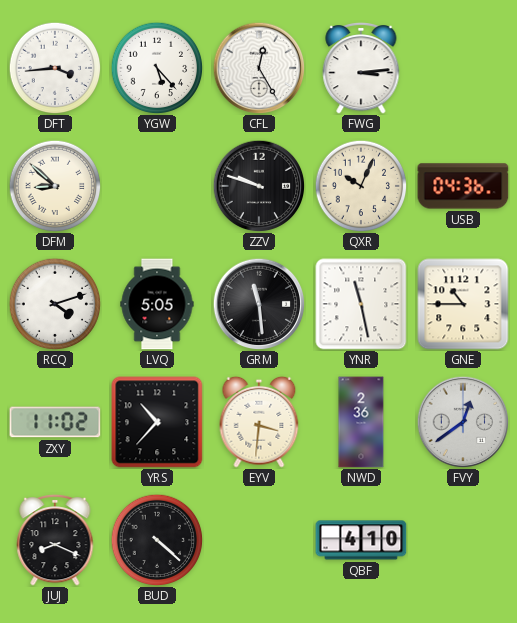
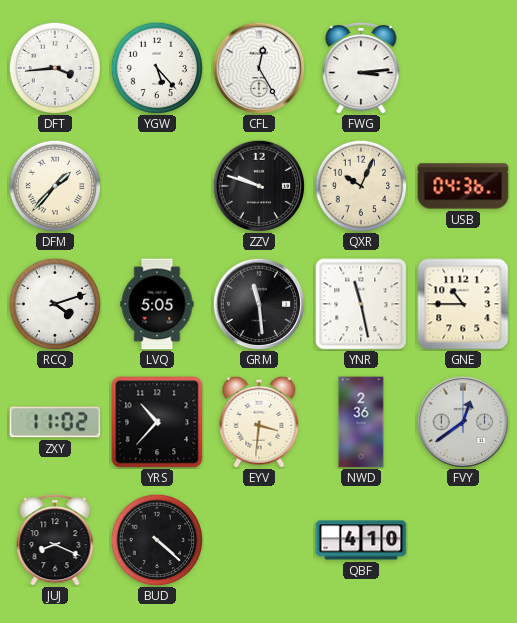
DFM: 8:52 -> 1:37
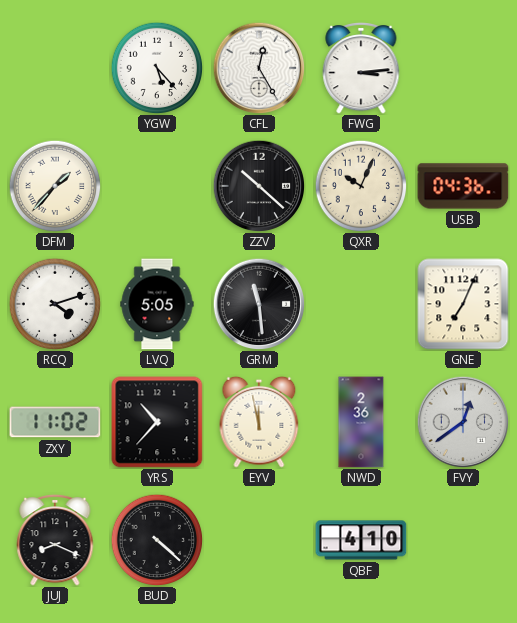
DFT: 3:44 -> none
ZZV: 9:48 -> 10:22
YNR: 11:28 -> none
GNE: 10:45 -> 7:04
EYV: 3:31 -> 11:58
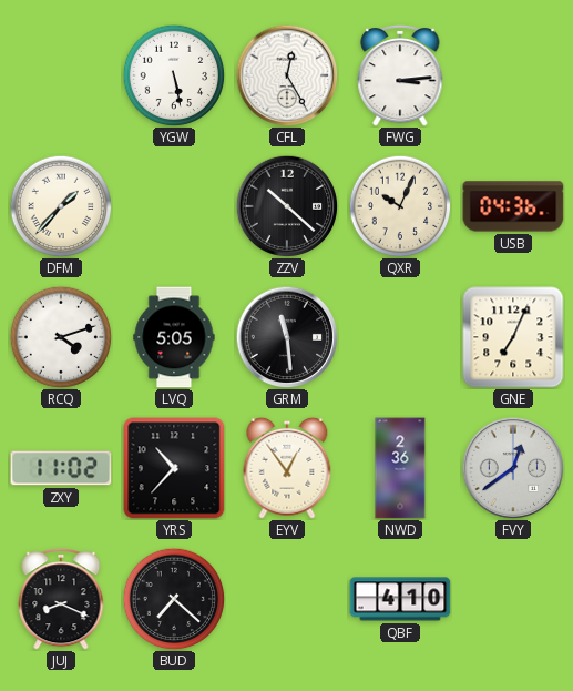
YGW: 5:23 -> 5:28
EYV: 11:58 -> 12:54
BUD: 4:22 -> 7:22
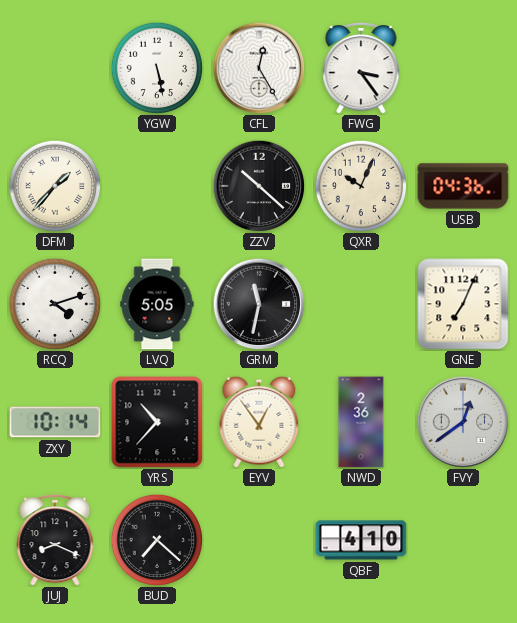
FWG: 3:14 -> 3:24
GRM: 11:29 -> 11:32
ZXY: 11:02 -> 10:14
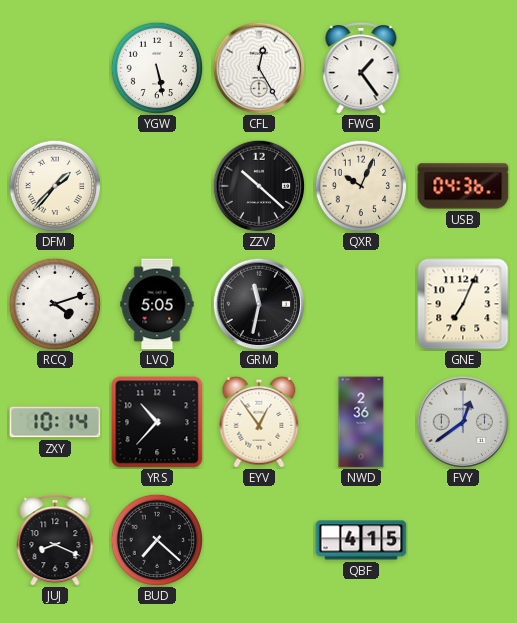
FWG: 3:24 -> 1:24
QBF: 4:10 -> 4:15
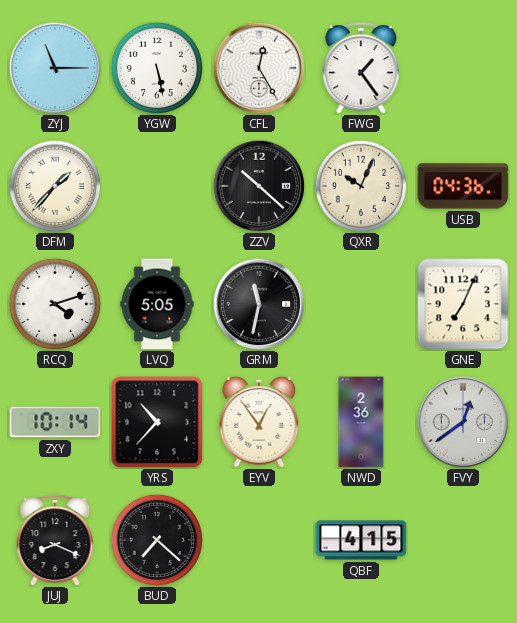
ZYJ: none -> 11:15
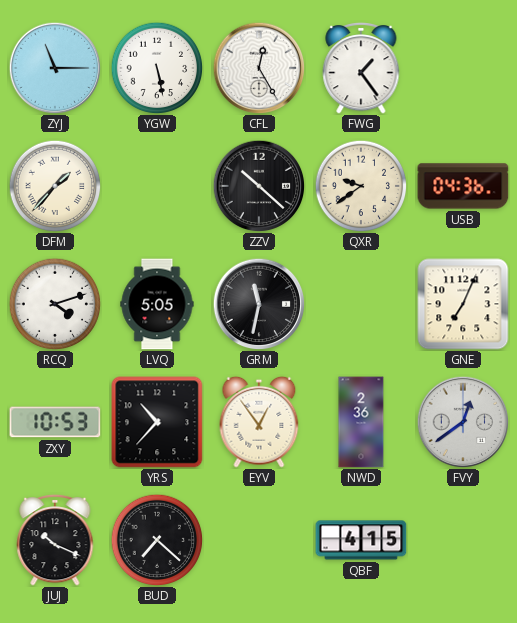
QXR: 10:04 -> 9:39
ZXY: 10:14 -> 10:53
JUJ: 8:19 -> 10:19
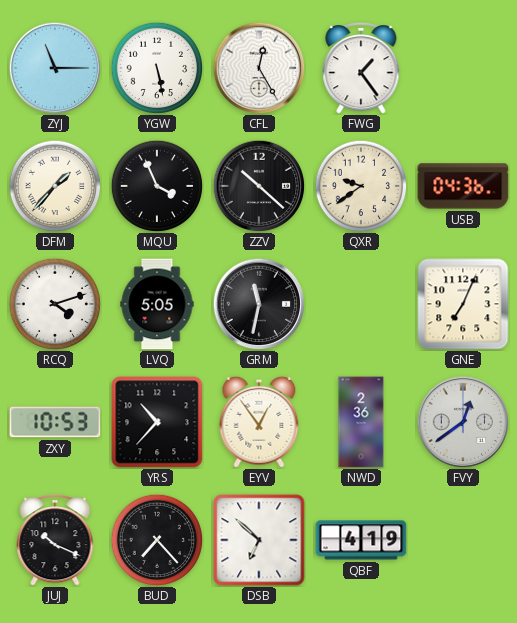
MQU: none -> 3:56
BUD: 7:22 -> 7:23
DSB: none -> 6:52
QBF: 4:15 -> 4:19
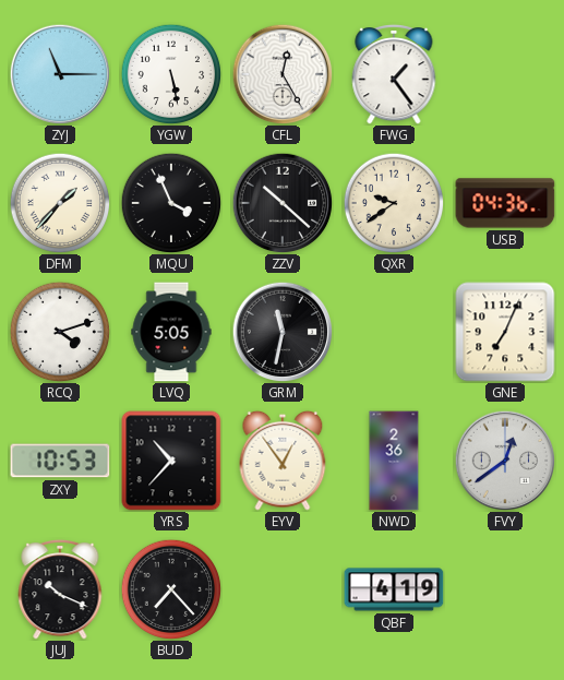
DSB: 6:52 -> none
